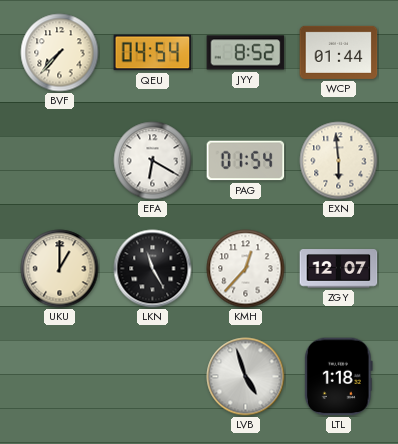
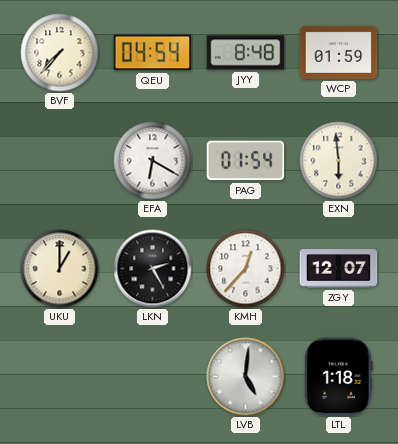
JYY: 8:52 -> 8:48
WCP: 01:44 -> 01:59
LKN: 11:25 -> 2:25
LVB: 4:57 -> 5:01
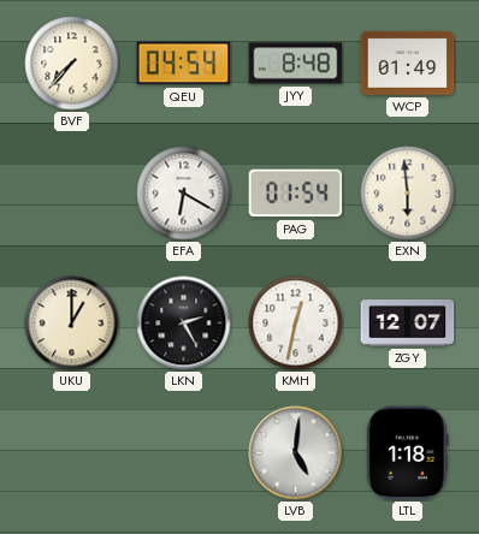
WCP: 01:59 -> 01:49
KMH: 12:37 -> 12:32
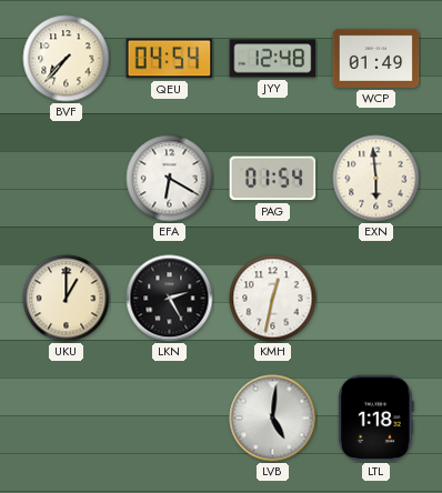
JYY: 8:48 -> 12:48
ZGY: 12:07 -> none
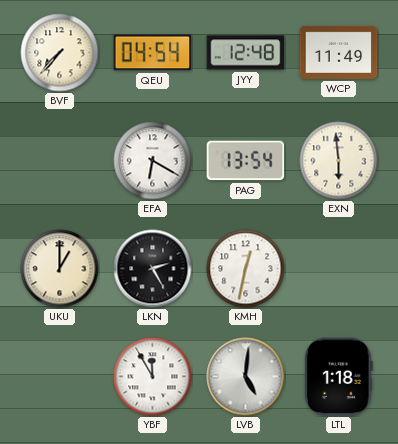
WCP: 01:49 -> 11:49
PAG: 01:54 -> 13:54
YBF: none -> 11:55
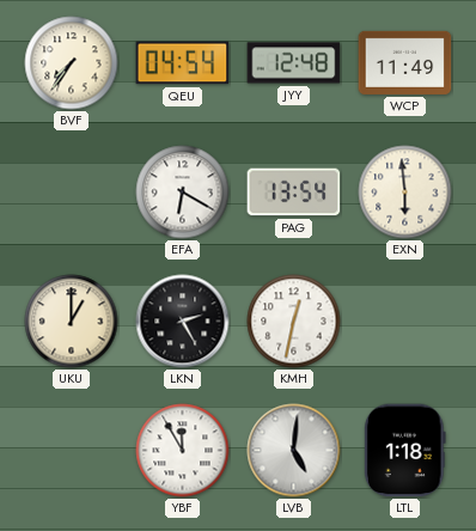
BVF: 7:37 -> 7:36
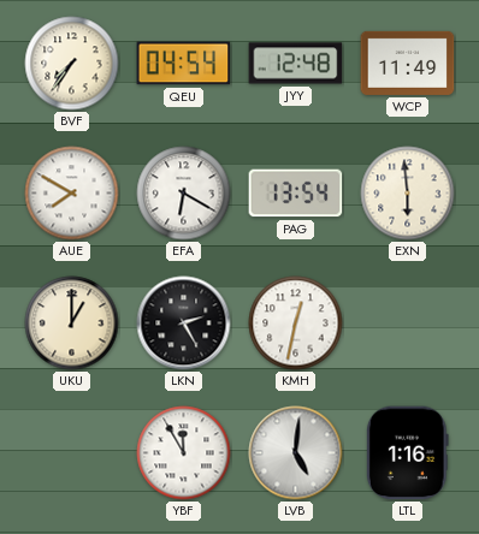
AUE: none -> 7:50
LTL: 1:18 -> 1:16
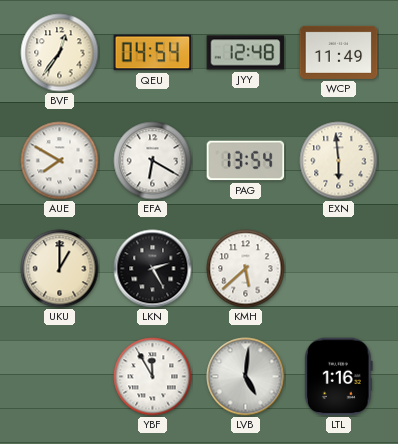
BVF: 7:36 -> 12:36
KMH: 12:32 -> 5:38
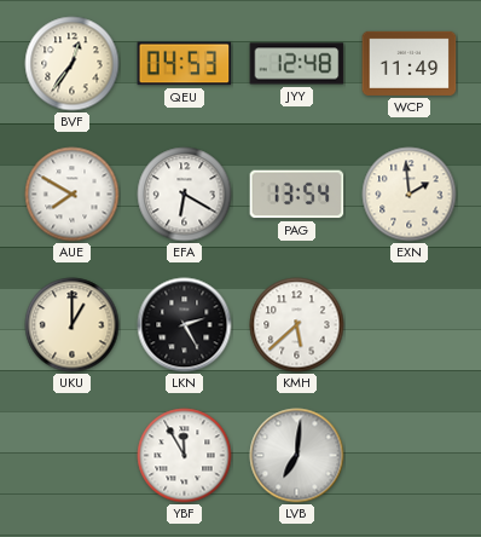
QEU: 04:54 -> 04:53
EXN: 5:59 -> 1:59
LVB: 5:01 -> 7:01
LTL: 1:16 -> none
